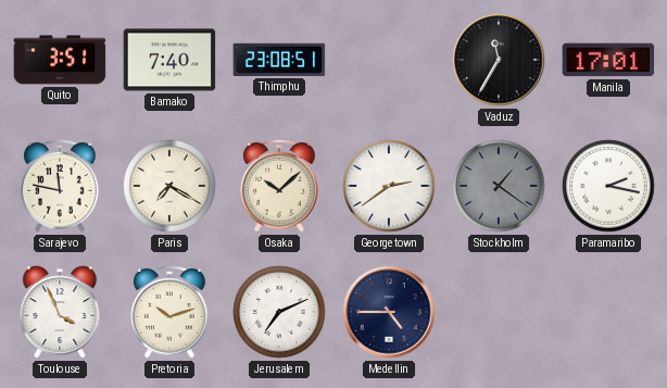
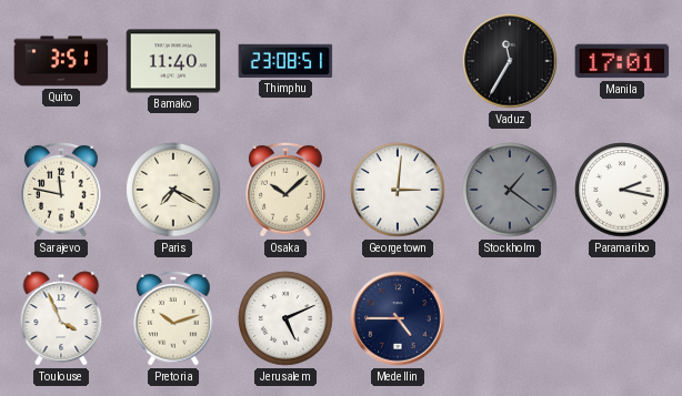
Bamako: 7:40 -> 11:40
Georgetown: 2:39 -> 3:01
Jerusalem: 7:11 -> 5:11
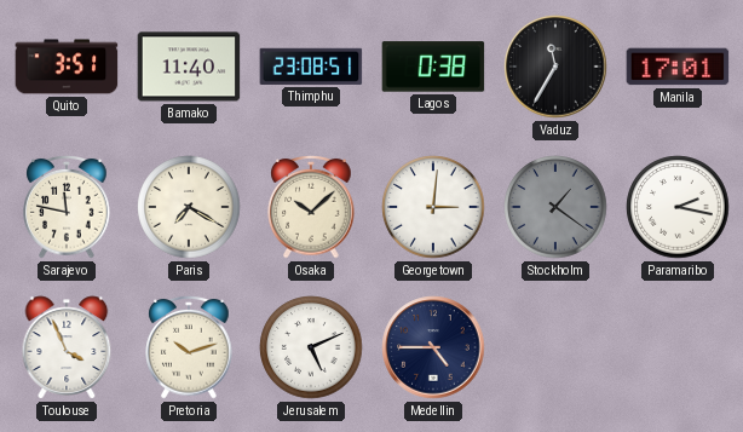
Lagos: none -> 0:38
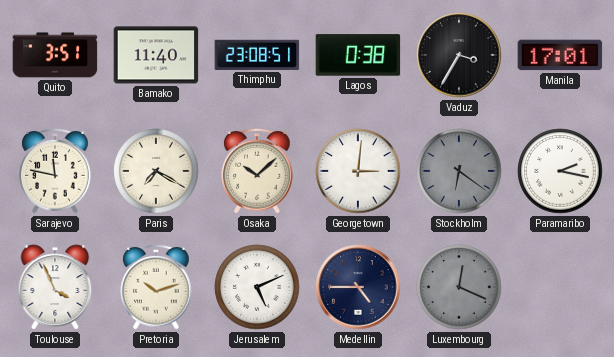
Vaduz: 11:35 -> 3:35
Stockholm: 1:21 -> 6:21
Luxembourg: none -> 12:19
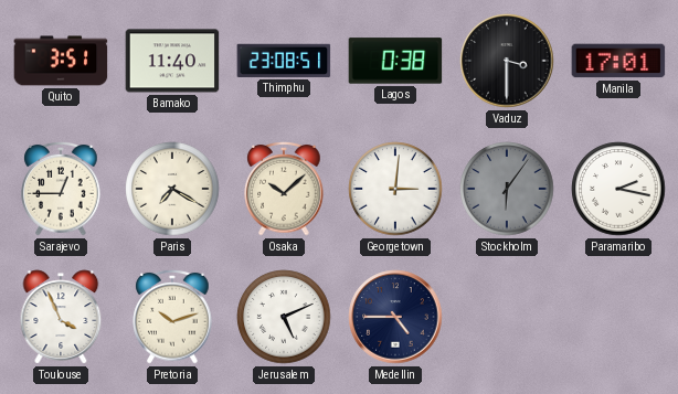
Vaduz: 3:35 -> 3:30
Sarajevo: 11:47 -> 12:45
Stockholm: 6:21 -> 6:06
Luxembourg: 12:19 -> none
